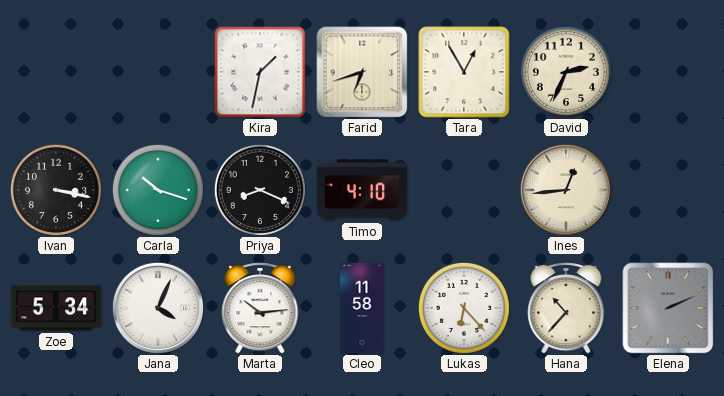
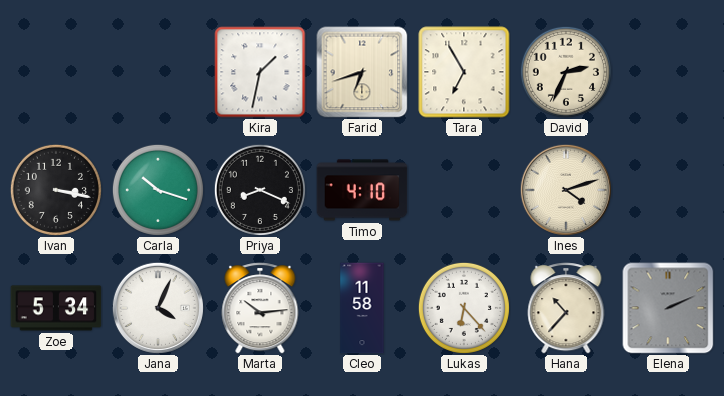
Tara: 12:55 -> 6:55
Ines: 12:44 -> 4:12
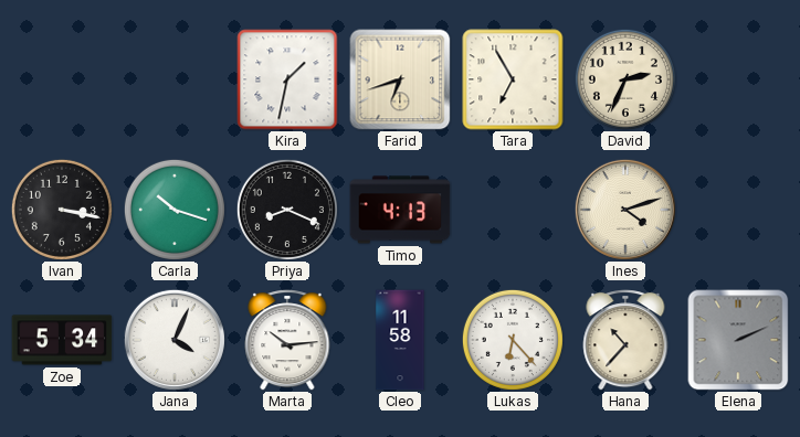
Timo: 4:10 -> 4:13
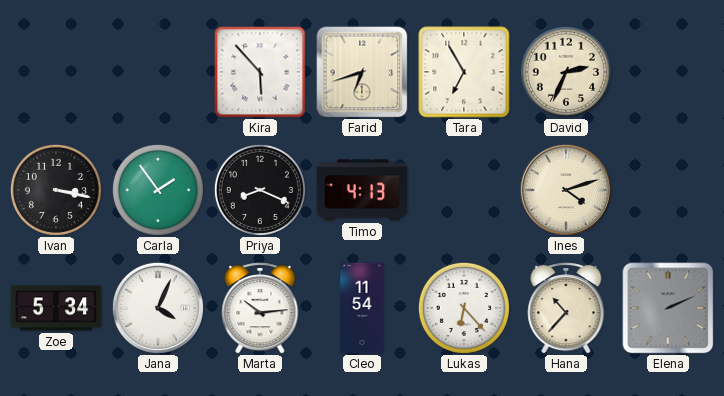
Kira: 1:32 -> 5:53
Carla: 10:18 -> 1:54
Cleo: 11:58 -> 11:54
